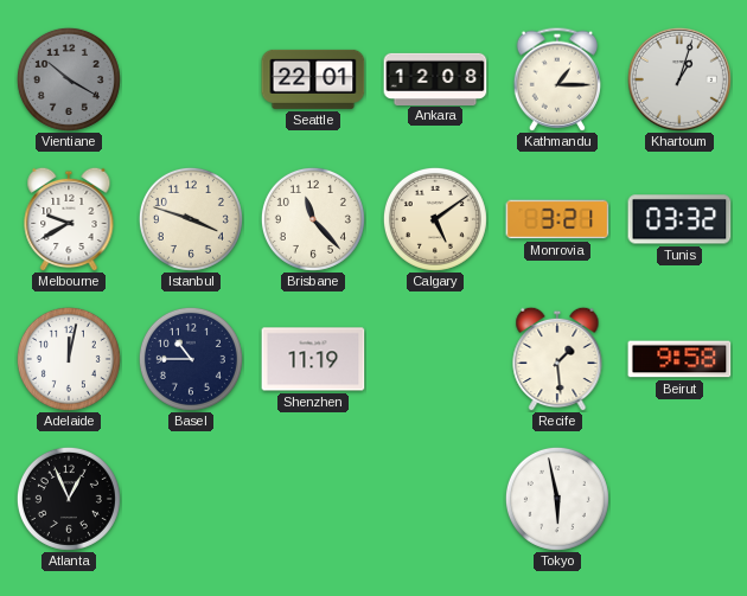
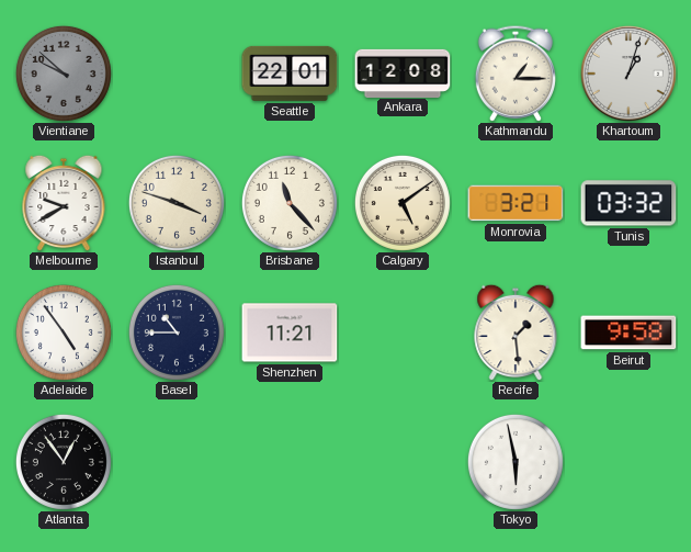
Vientiane: 10:20 -> 9:52
Adelaide: 12:02 -> 4:54
Shenzhen: 11:19 -> 11:21
Atlanta: 12:56 -> 12:54
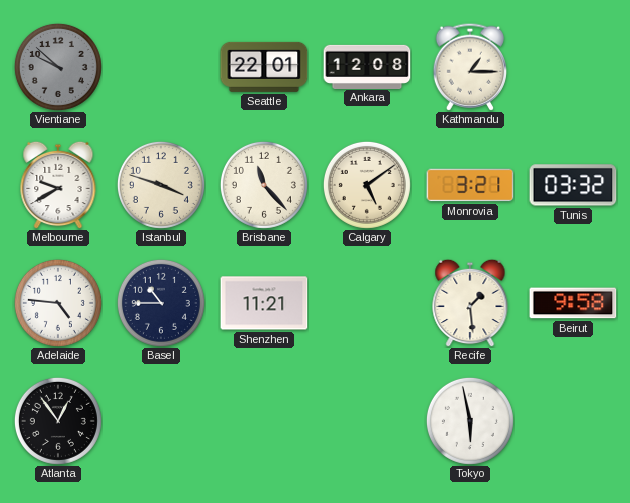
Khartoum: 1:03 -> none
Adelaide: 4:54 -> 4:46
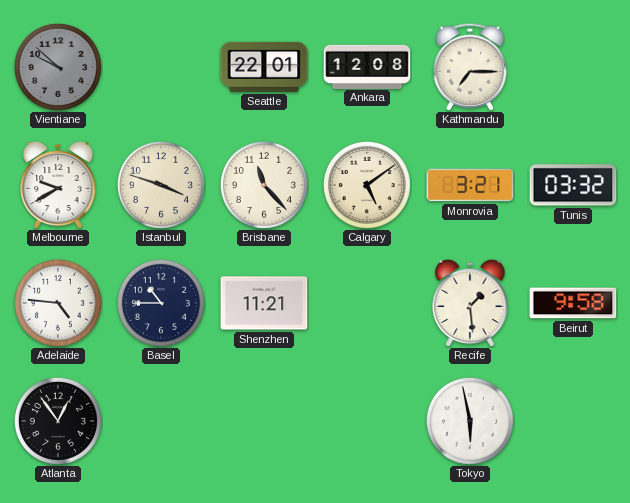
Kathmandu: 1:15 -> 7:15
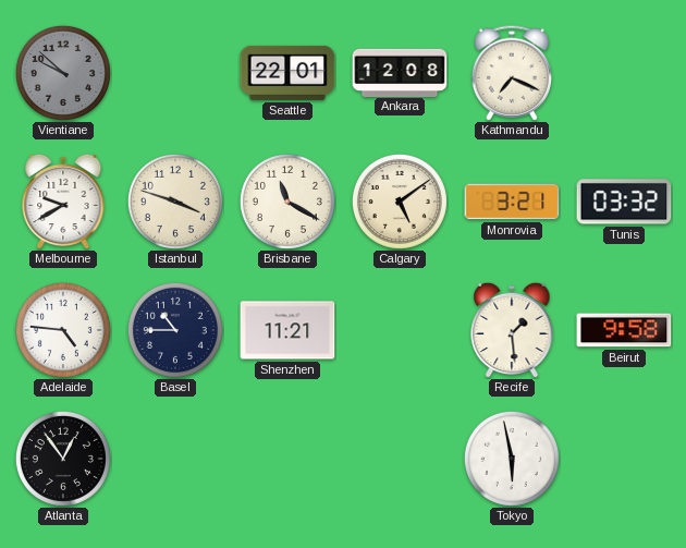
Kathmandu: 7:15 -> 7:19
Brisbane: 11:23 -> 11:20
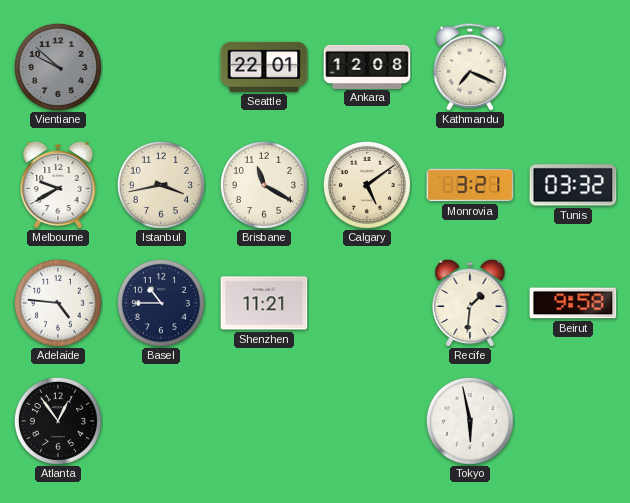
Istanbul: 3:48 -> 3:43
Recife: 1:29 -> 1:31
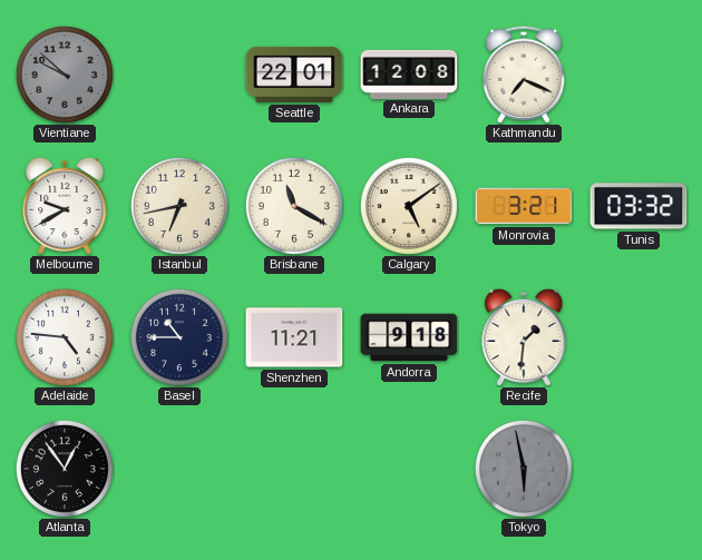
Istanbul: 3:43 -> 6:43
Andorra: none -> 9:18
Beirut: 9:58 -> none
Tokyo dial: white -> grey
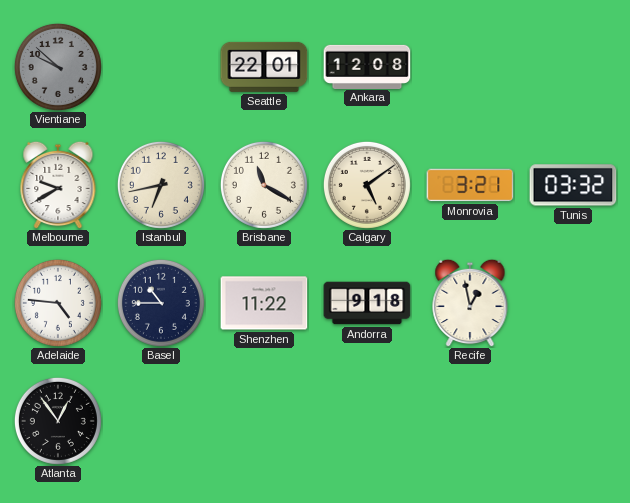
Kathmandu: 7:19 -> none
Shenzhen: 11:21 -> 11:22
Recife: 1:31 -> 12:58
Tokyo: 5:58 -> none
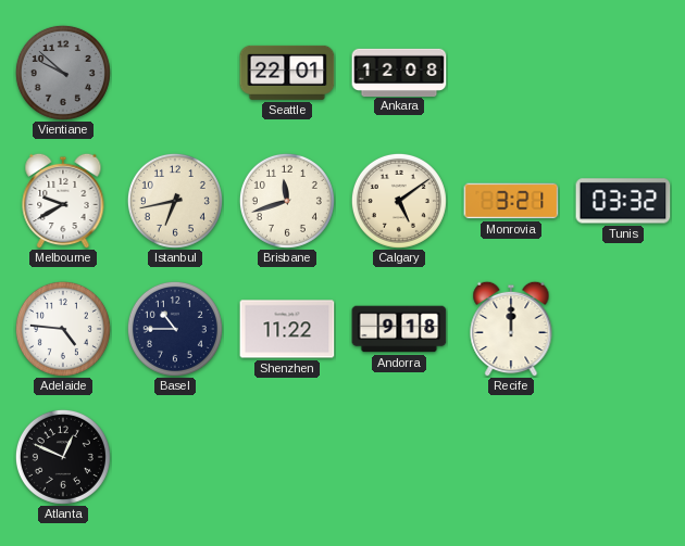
Brisbane: 11:20 -> 11:42
Recife: 12:58 -> 12:00
Atlanta: 12:54 -> 12:49
